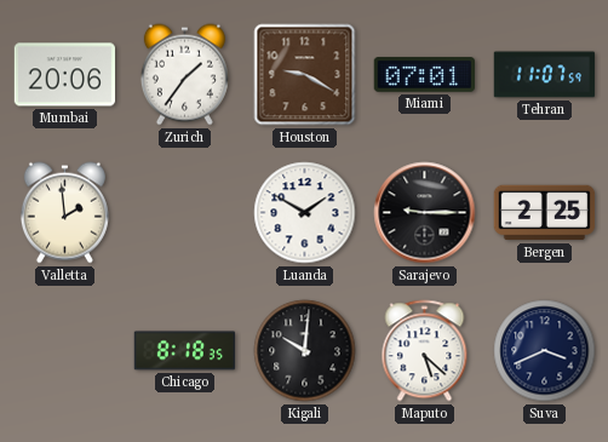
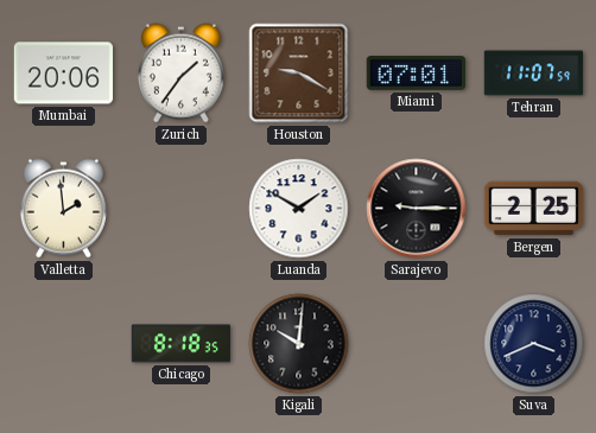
Maputo: 5:22 -> none
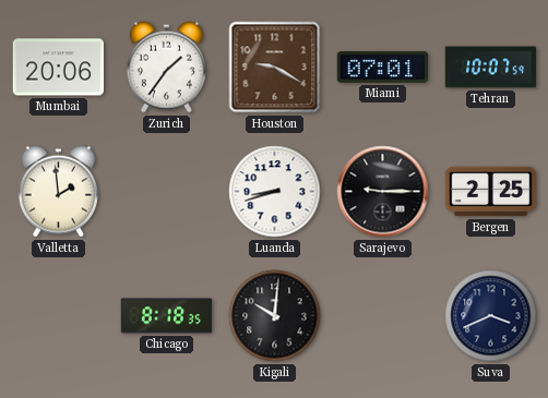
Tehran: 11:07 -> 10:07
Luanda: 1:50 -> 8:42
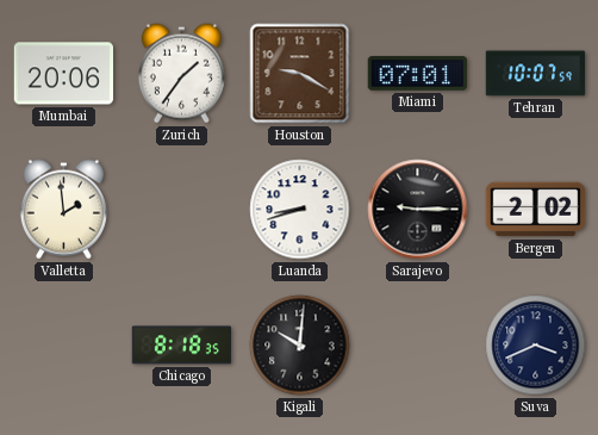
Bergen: 2:25 -> 2:02
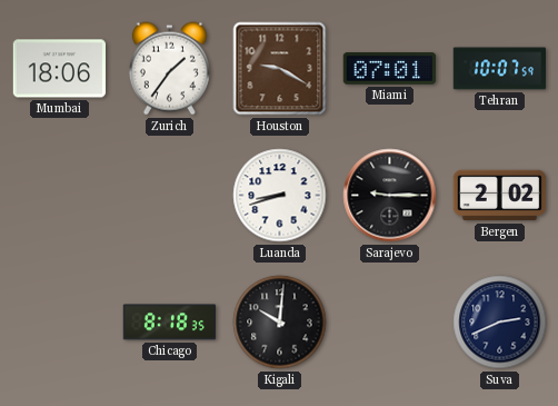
Mumbai: 20:06 -> 18:06
Valletta: 1:59 -> none
Suva: 3:41 -> 2:41
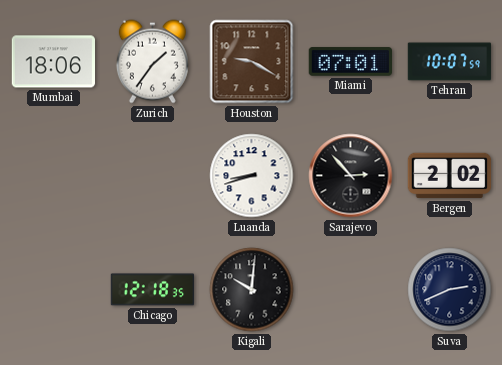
Sarajevo: 9:15 -> 2:53
Chicago: 8:18 -> 12:18
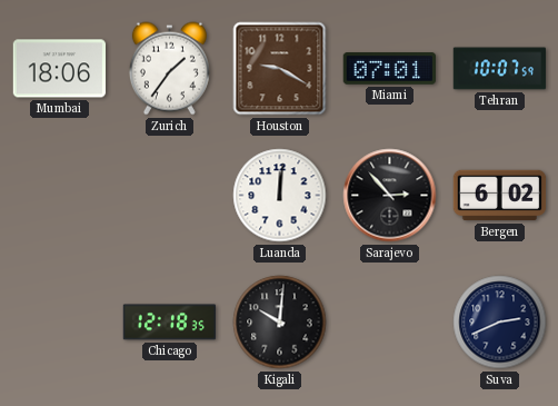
Luanda: 8:42 -> 12:01
Bergen: 2:02 -> 6:02
